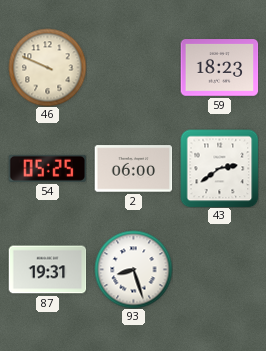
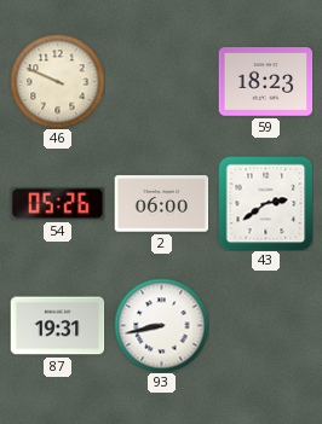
54: 05:25 -> 05:26
93: 8:27 -> 8:43
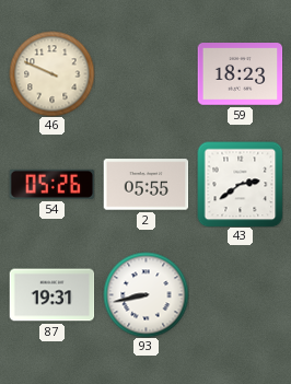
2: 06:00 -> 05:55
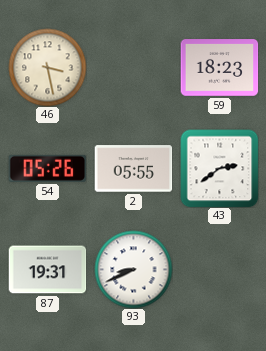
46: 9:49 -> 3:28
93: 8:43 -> 8:41
